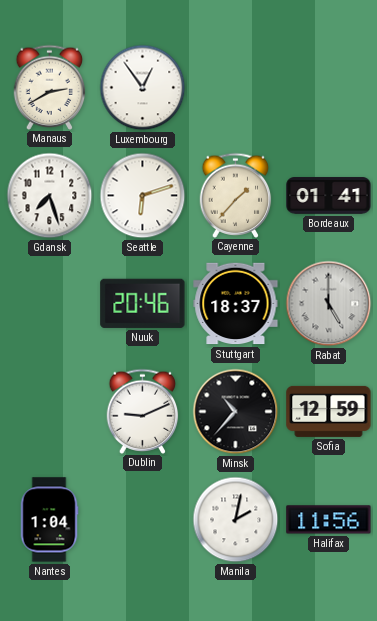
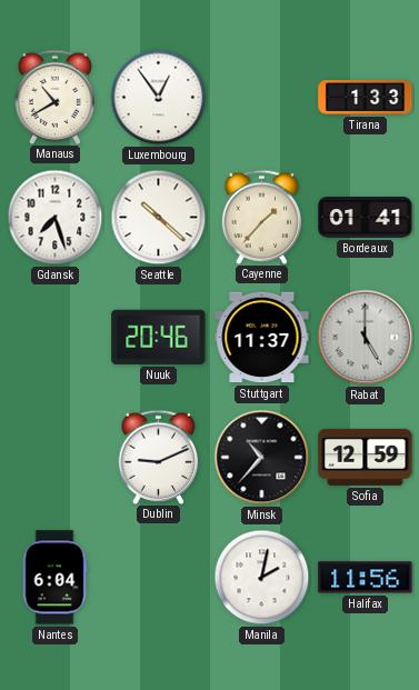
Manaus: 2:40 -> 10:40
Tirana: none -> 1:33
Seattle: 6:12 -> 10:22
Stuttgart: 18:37 -> 11:37
Nantes: 1:04 -> 6:04
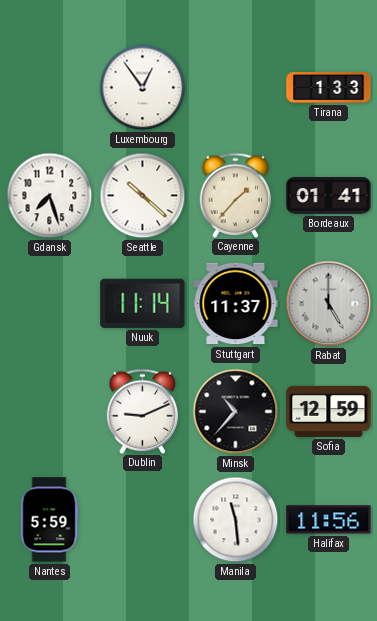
Manaus: 10:40 -> none
Nuuk: 20:46 -> 11:14
Nantes: 6:04 -> 5:59
Manila: 2:02 -> 11:29
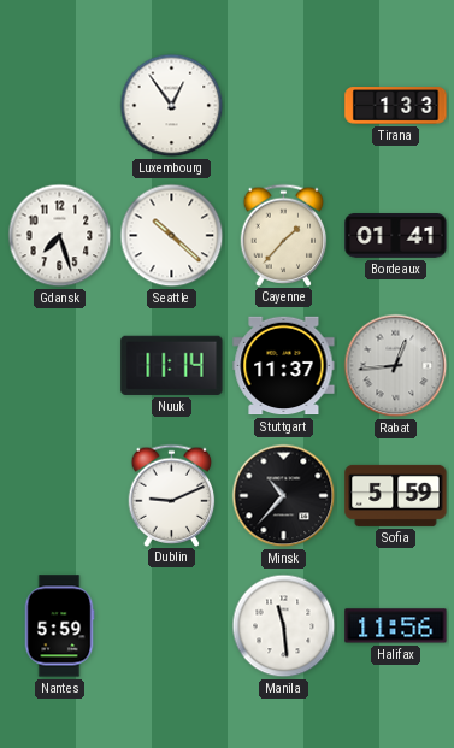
Rabat: 5:00 -> 12:44
Sofia: 12:59 -> 5:59
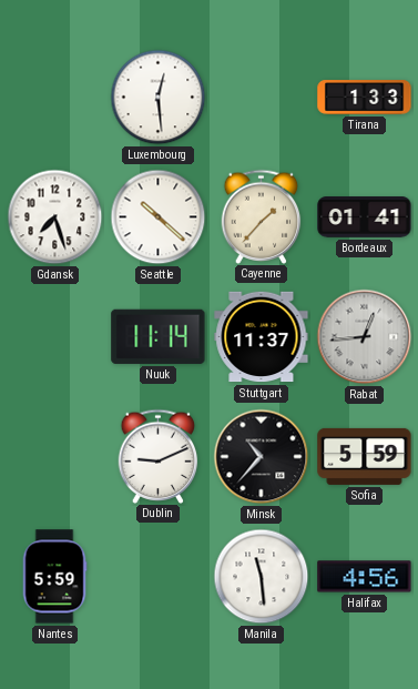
Luxembourg: 12:54 -> 12:29
Halifax: 11:56 -> 4:56
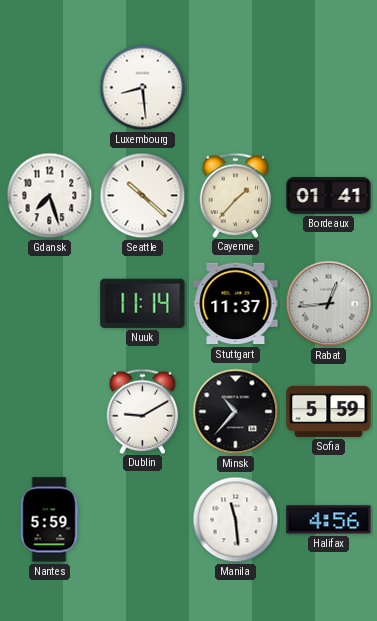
Luxembourg: 12:29 -> 8:29
Tirana: 1:33 -> none
Dublin: 9:11 -> 9:10
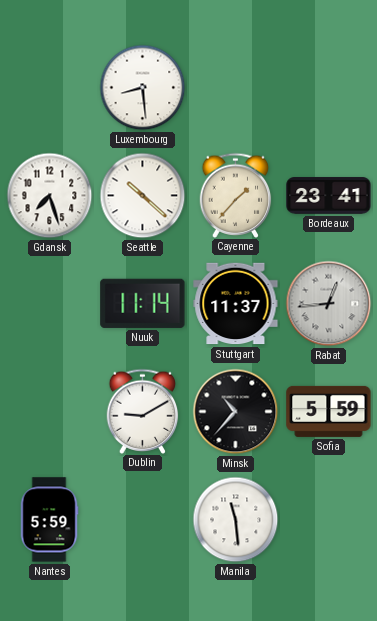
Bordeaux: 01:41 -> 23:41
Halifax: 4:56 -> none
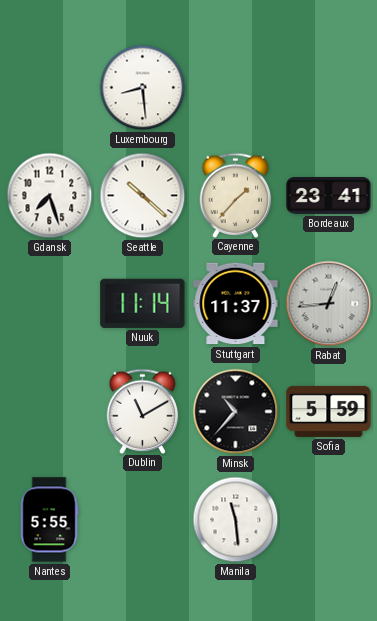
Dublin: 9:10 -> 11:10
Nantes: 5:59 -> 5:55
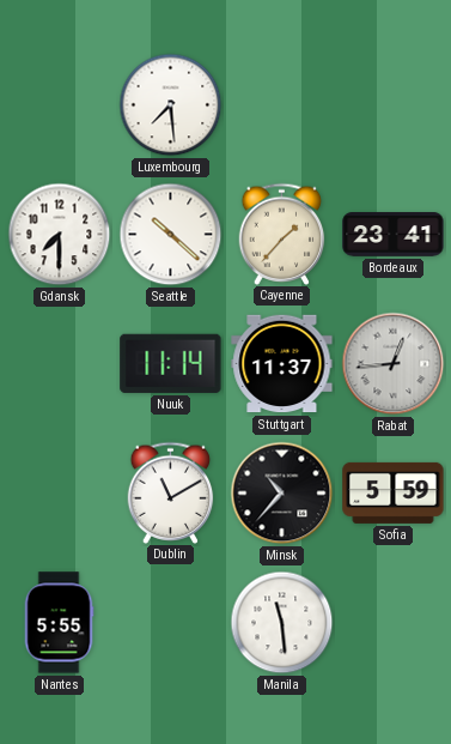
Luxembourg: 8:29 -> 7:29
Gdansk: 7:27 -> 7:30
